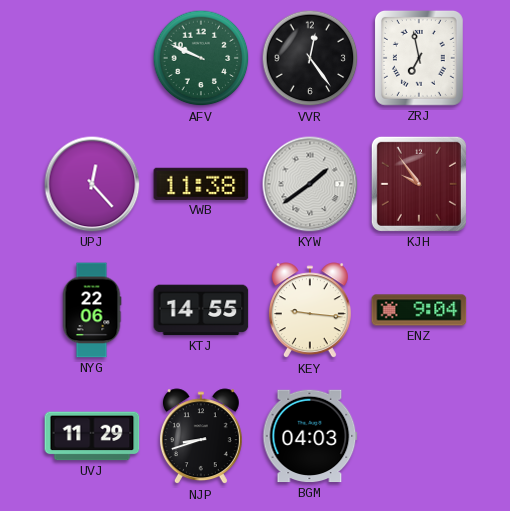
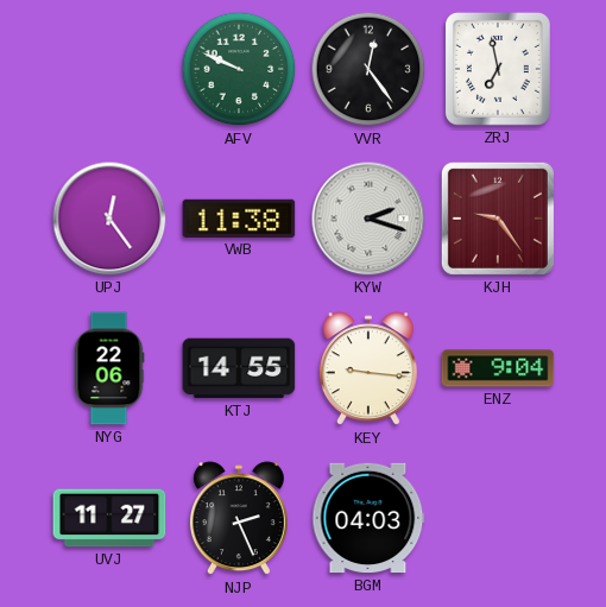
UPJ: 12:23 -> 12:24
KYW: 1:39 -> 2:18
KJH: 9:54 -> 9:24
UVJ: 11:29 -> 11:27
NJP: 8:42 -> 2:26
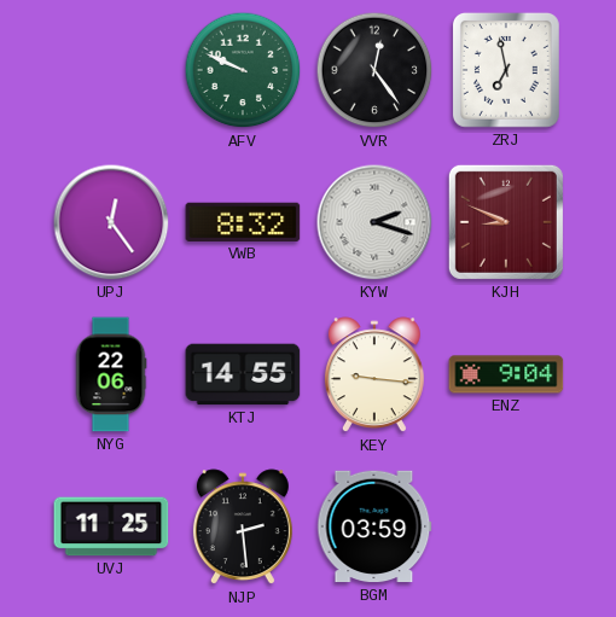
VWB: 11:38 -> 8:32
KJH: 9:24 -> 8:49
UVJ: 11:27 -> 11:25
NJP: 2:26 -> 2:29
BGM: 04:03 -> 03:59
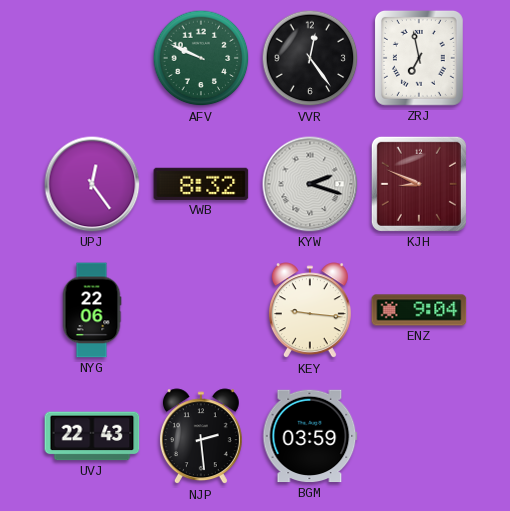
KTJ: 14:55 -> none
UVJ: 11:25 -> 22:43
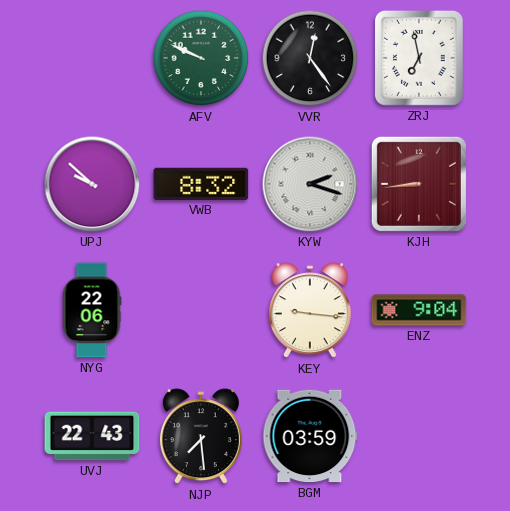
UPJ: 12:24 -> 9:52
KJH: 8:49 -> 8:44
NJP: 2:29 -> 7:29
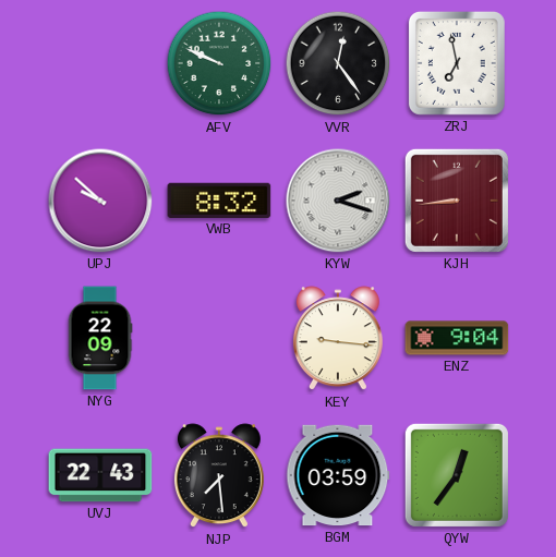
NYG: 22:06 -> 22:09
QYW: none -> 12:36
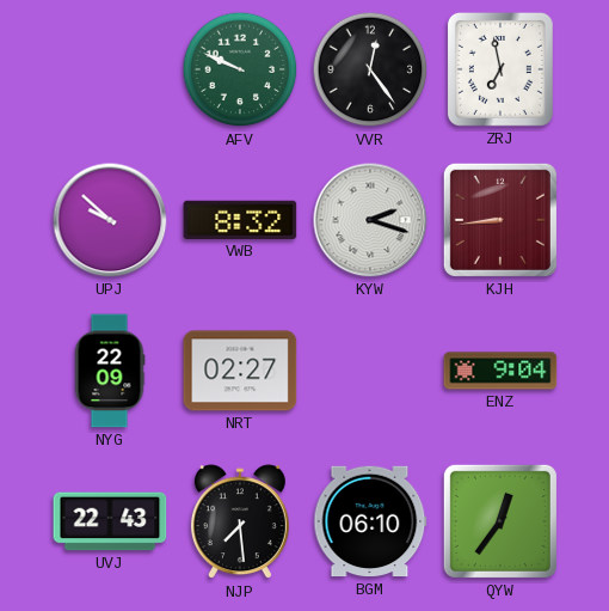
NRT: none -> 02:27
KEY: 9:16 -> none
BGM: 03:59 -> 06:10
